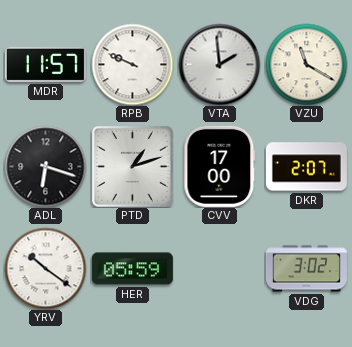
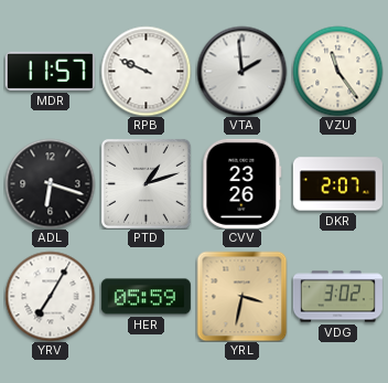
VZU: 11:20 -> 11:24
CVV: 17:00 -> 23:26
YRV: 10:21 -> 7:05
YRL: none -> 3:32
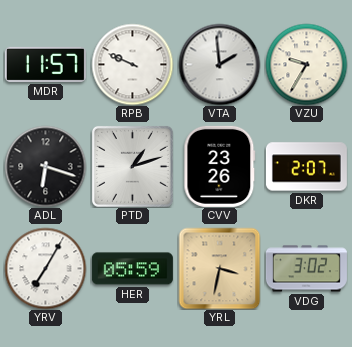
VZU: 11:24 -> 9:35
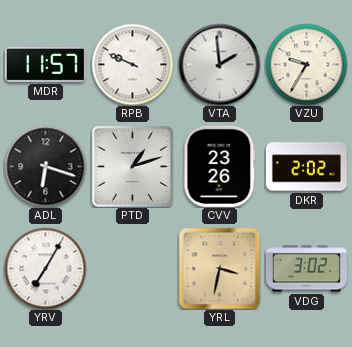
DKR: 2:07 -> 2:02
HER: 05:59 -> none
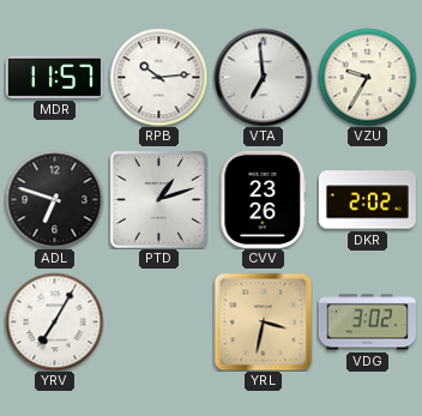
RPB: 9:49 -> 10:14
VTA: 1:59 -> 6:59
ADL: 6:18 -> 6:48
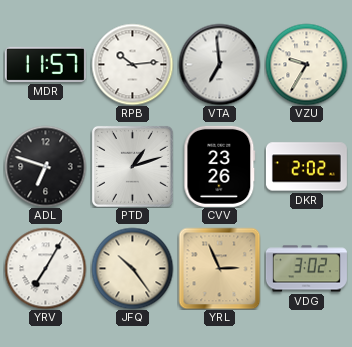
JFQ: none -> 10:24
YRL: 3:32 -> 2:56
